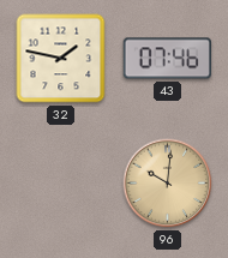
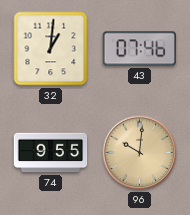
32: 1:47 -> 1:01
74: none -> 9:55
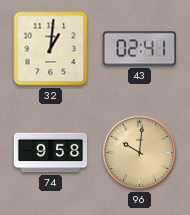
43: 07:46 -> 02:41
74: 9:55 -> 9:58
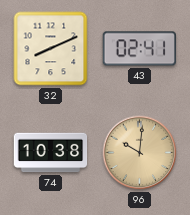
32: 1:01 -> 8:11
74: 9:58 -> 10:38
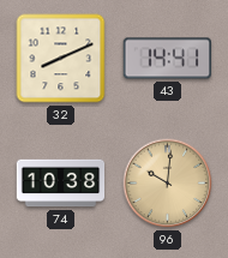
43: 02:41 -> 14:41
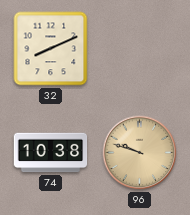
43: 14:41 -> none
96: 10:01 -> 9:48
